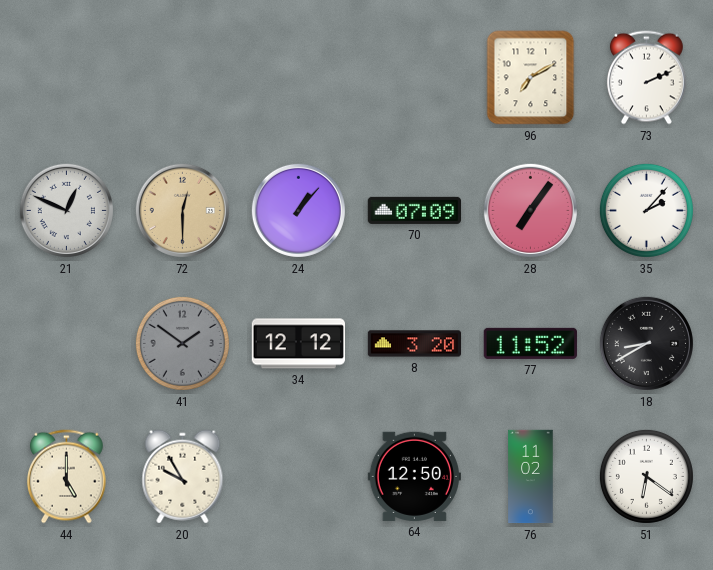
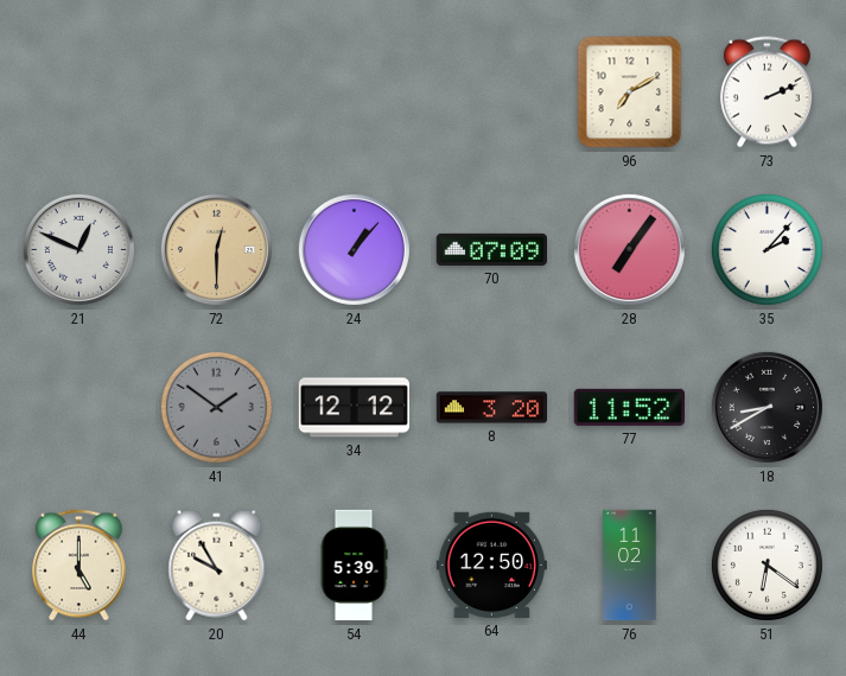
54: none -> 5:39
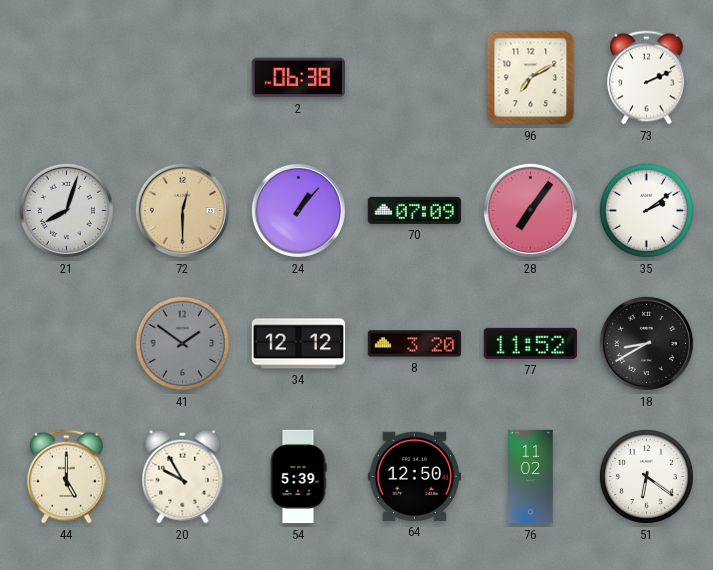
2: none -> 06:38
21: 12:49 -> 8:03
35: 2:07 -> 2:09
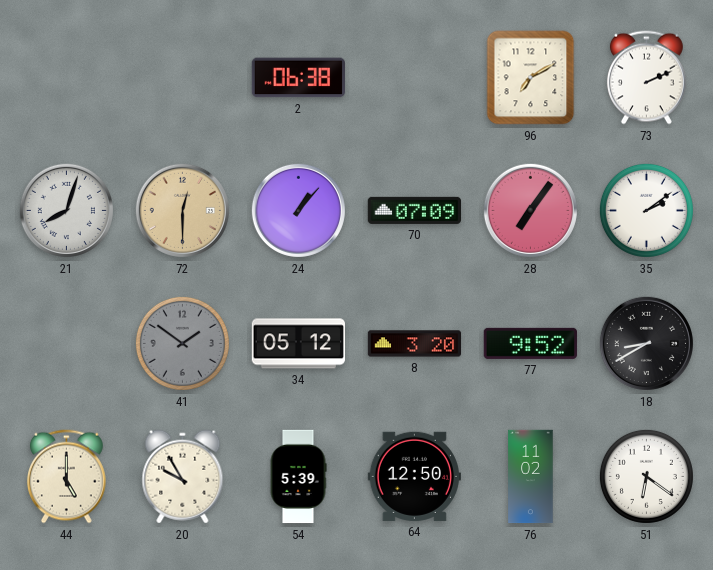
34: 12:12 -> 05:12
77: 11:52 -> 9:52
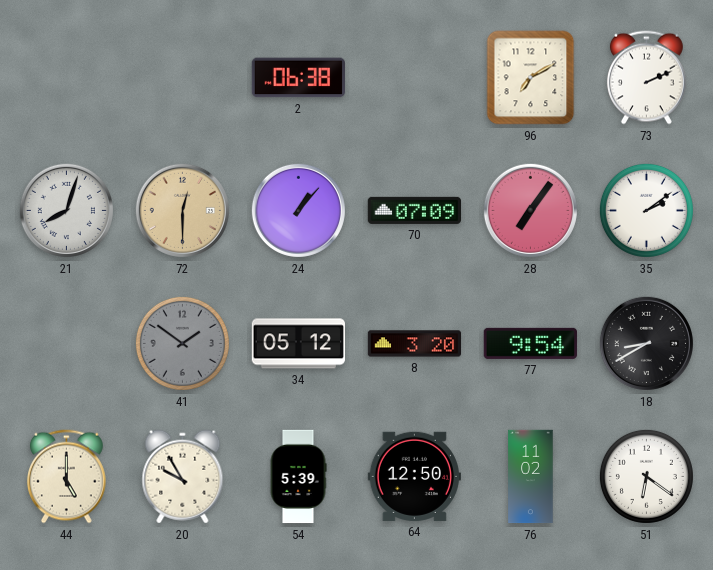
77: 9:52 -> 9:54
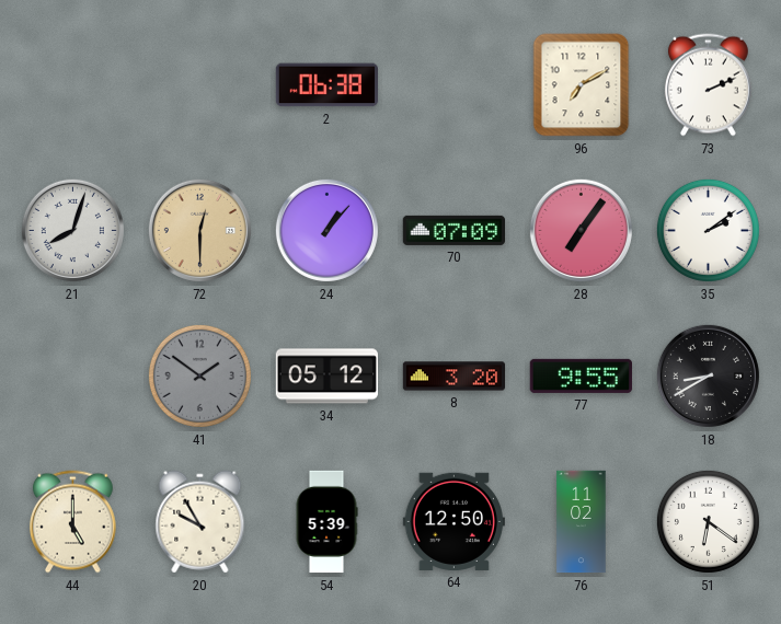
77: 9:54 -> 9:55
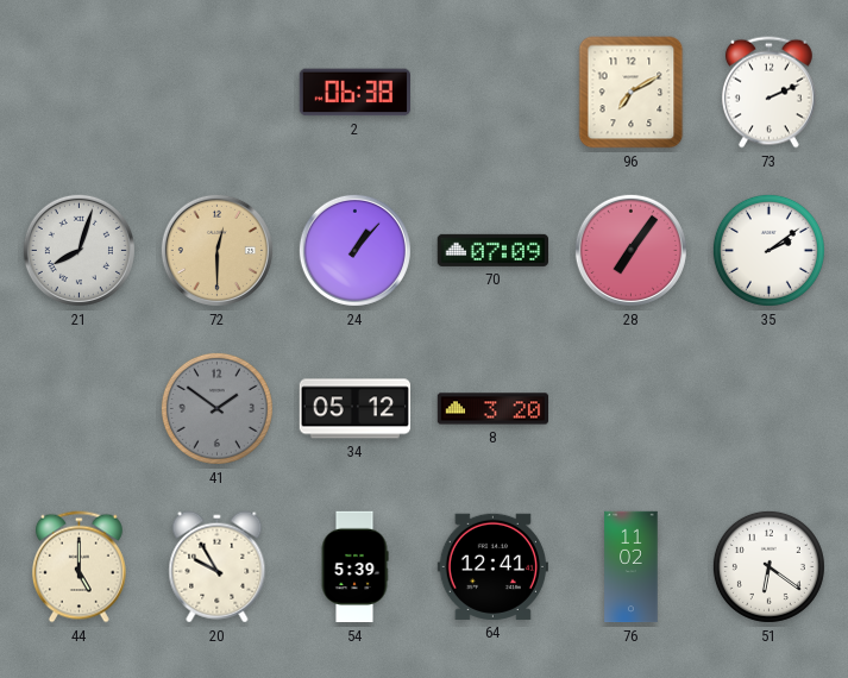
77: 9:55 -> none
18: 8:40 -> none
64: 12:50 -> 12:41
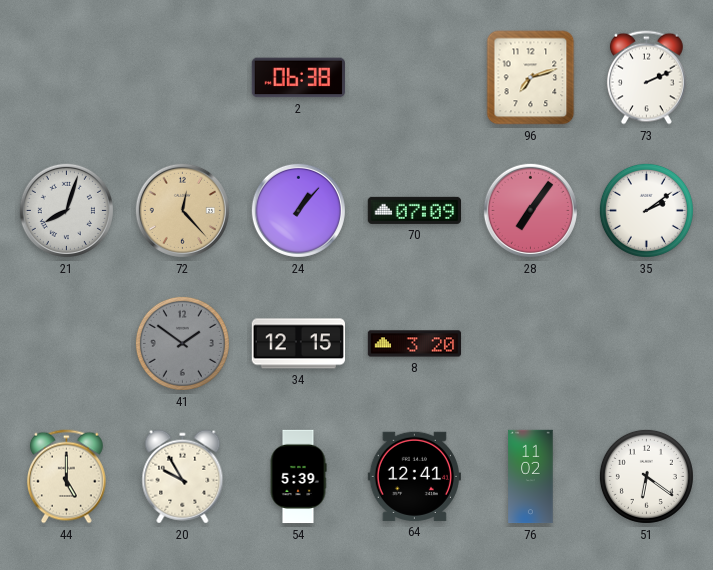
96: 7:10 -> 7:12
72: 12:30 -> 12:23
34: 05:12 -> 12:15
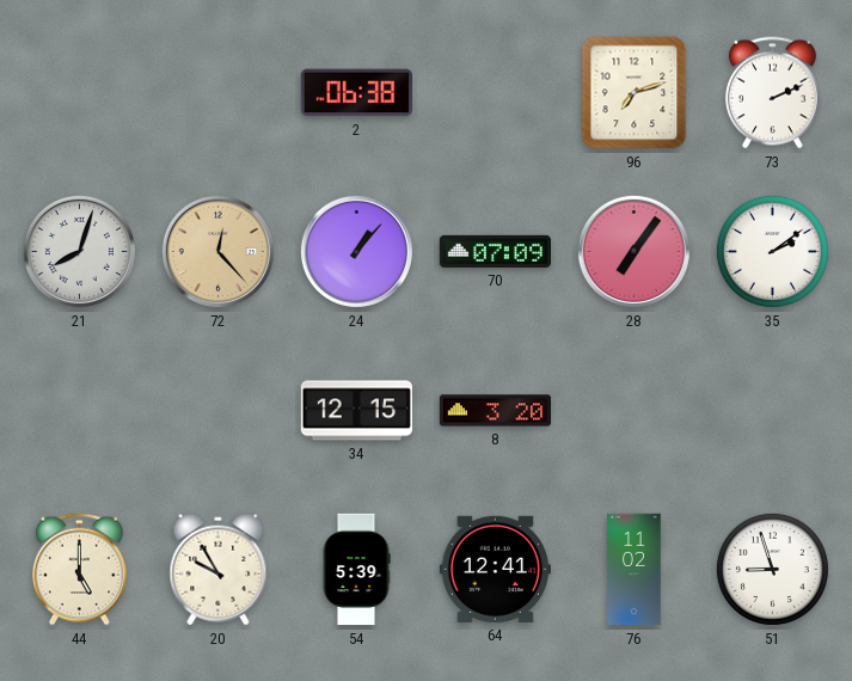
41: 1:51 -> none
51: 6:21 -> 8:57
